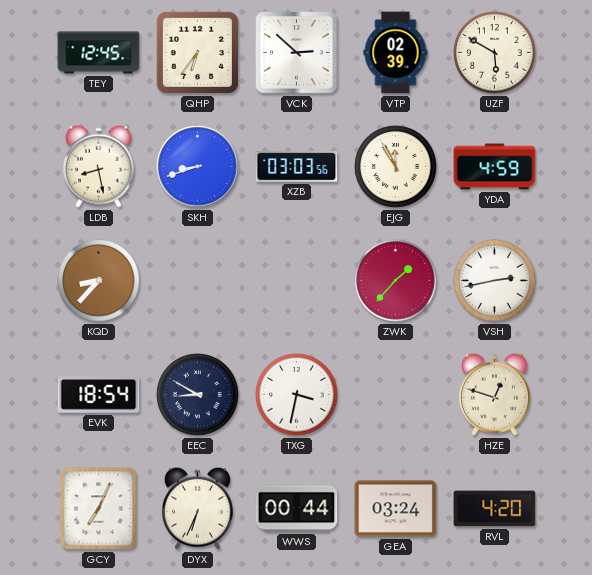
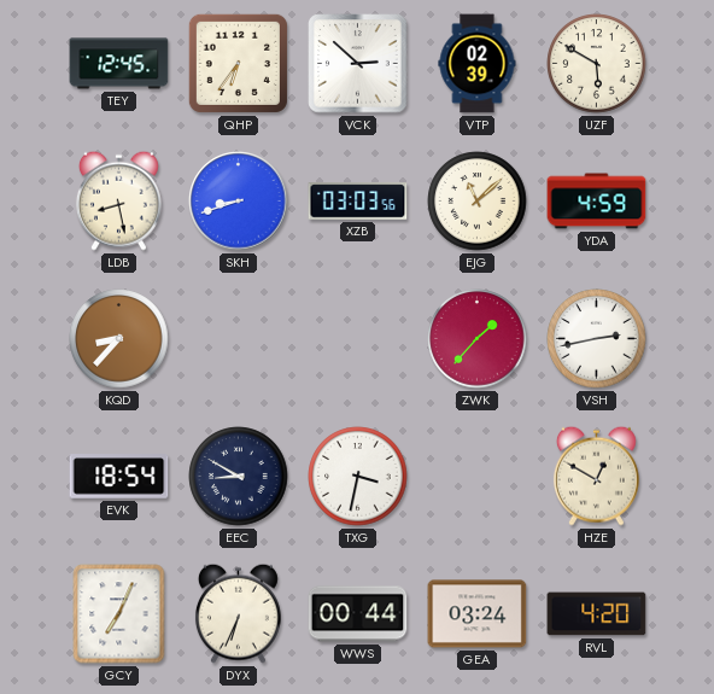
EJG: 11:55 -> 11:08
HZE: 12:48 -> 12:50
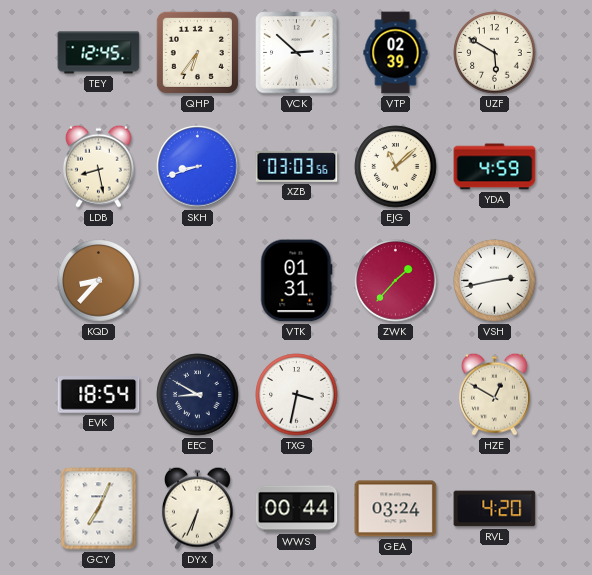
VTK: none -> 01:31
